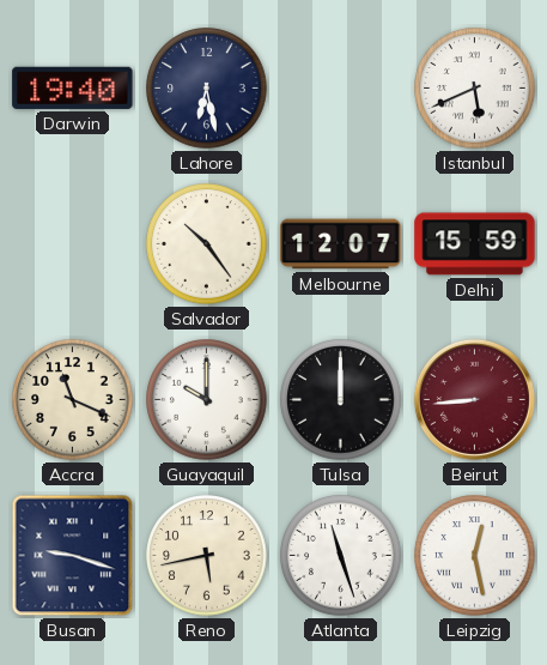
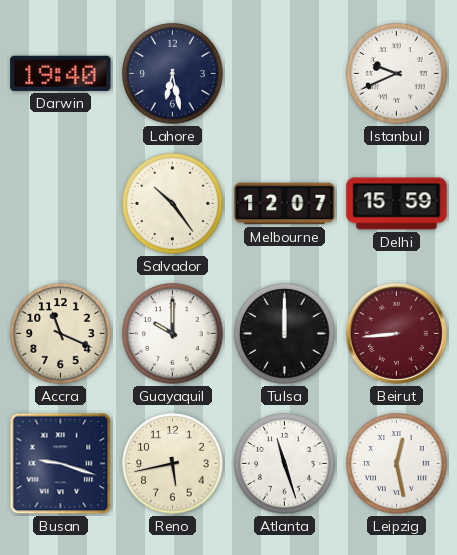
Istanbul: 5:41 -> 9:41
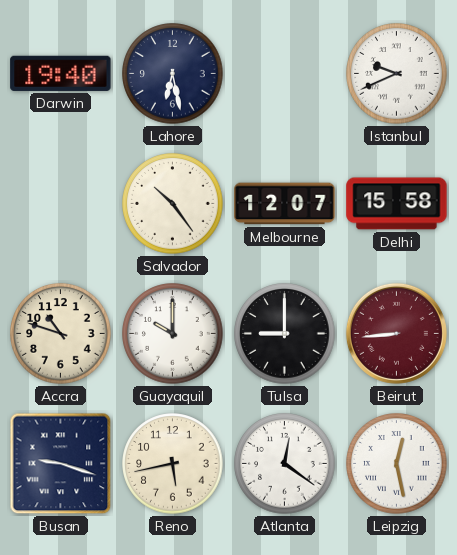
Delhi: 15:59 -> 15:58
Accra: 11:19 -> 10:48
Tulsa: 12:00 -> 9:00
Atlanta: 11:27 -> 12:21
